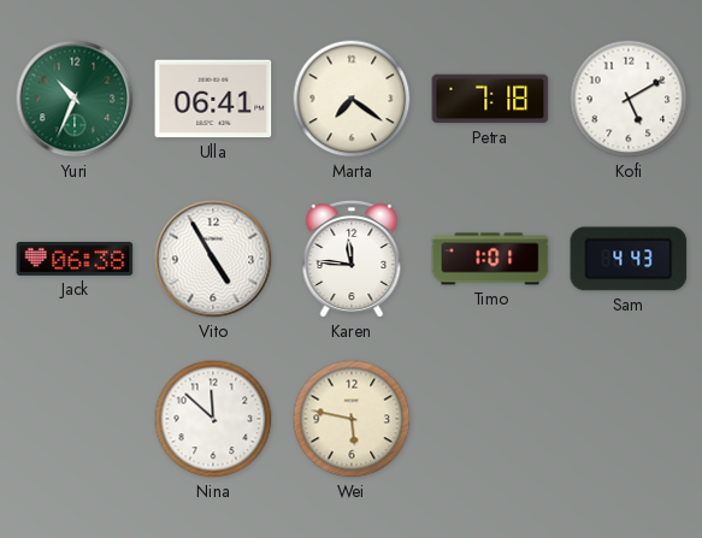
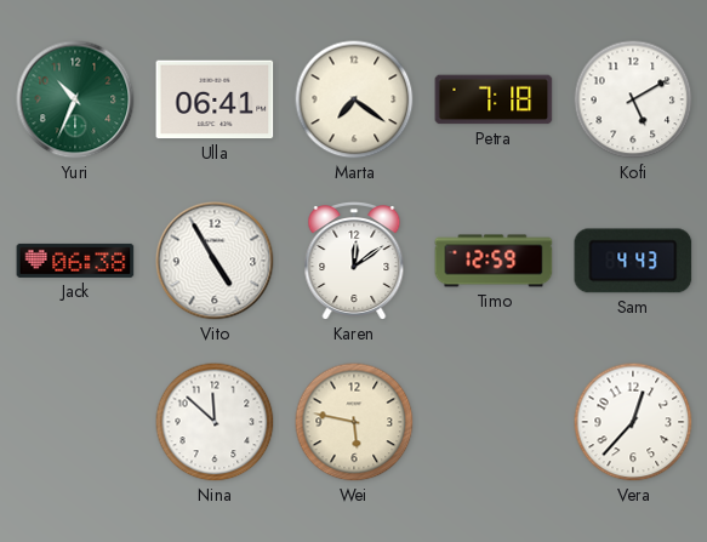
Karen: 11:46 -> 12:09
Timo: 1:01 -> 12:59
Vera: none -> 12:37
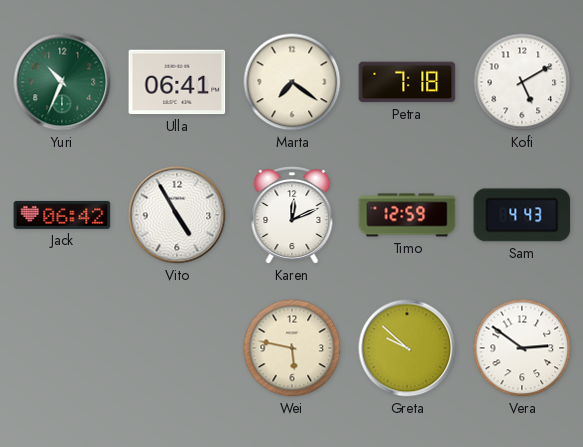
Jack: 06:38 -> 06:42
Karen: 12:09 -> 12:11
Nina: 11:52 -> none
Greta: none -> 9:52
Vera: 12:37 -> 2:51
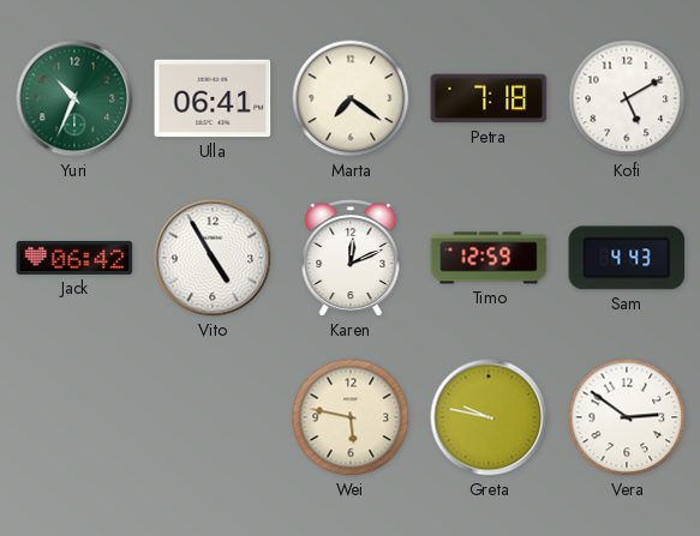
Greta: 9:52 -> 9:47
